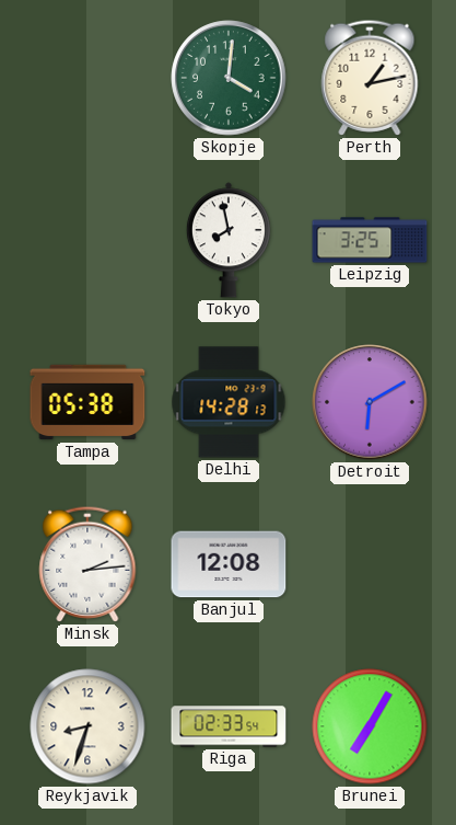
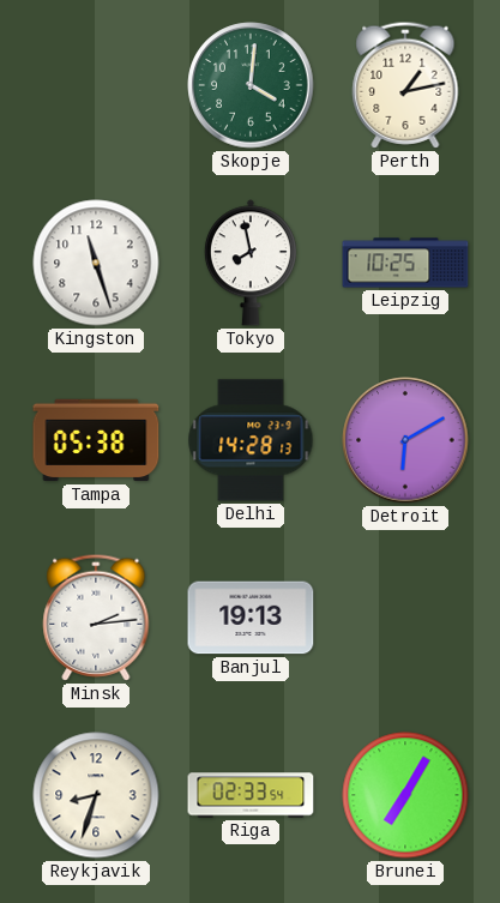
Kingston: none -> 11:27
Leipzig: 3:25 -> 10:25
Banjul: 12:08 -> 19:13
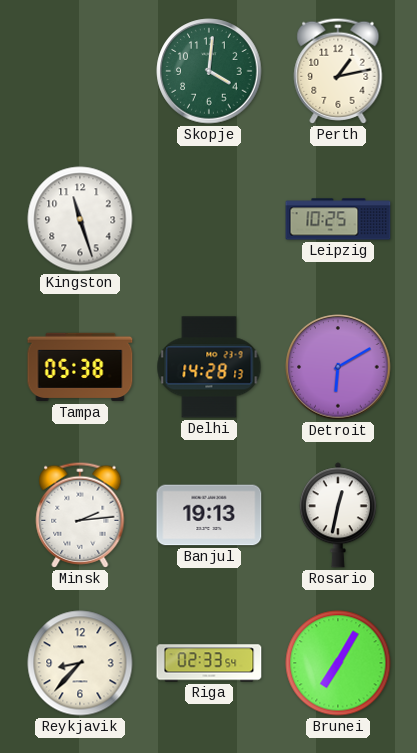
Tokyo: 7:58 -> none
Rosario: none -> 12:32
Reykjavik: 8:33 -> 8:37
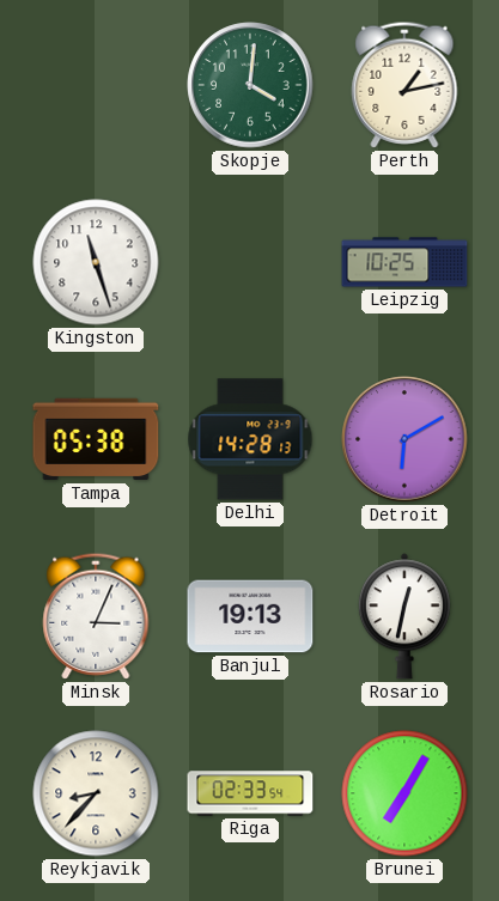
Minsk: 2:14 -> 3:04
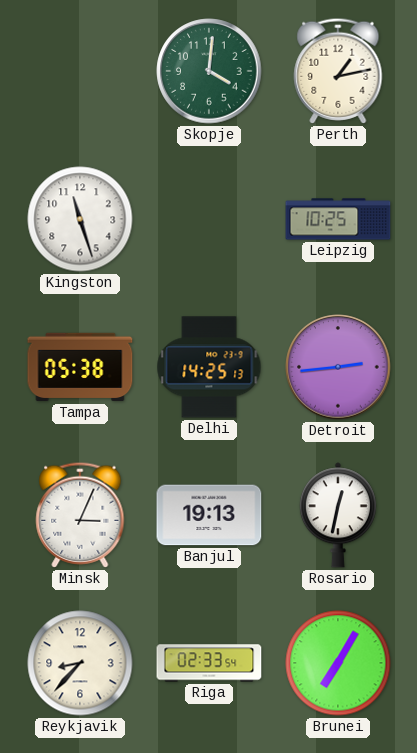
Delhi: 14:28 -> 14:25
Detroit: 6:10 -> 2:44
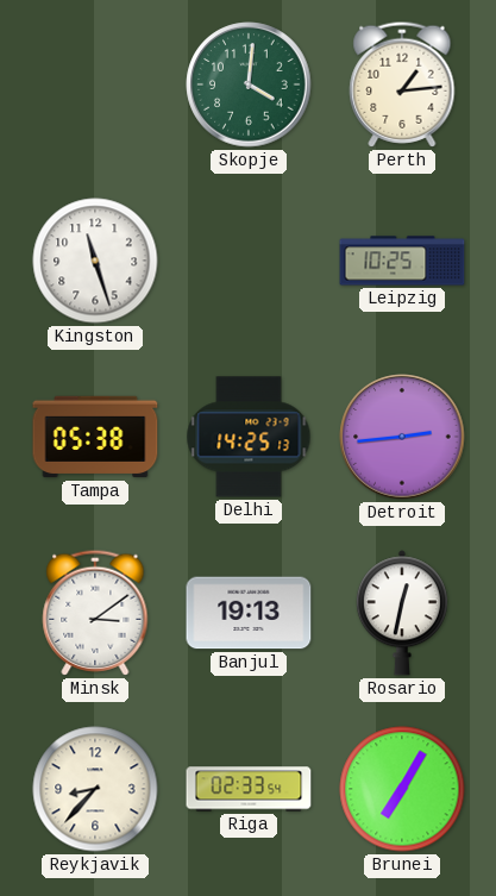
Perth: 1:13 -> 1:14
Minsk: 3:04 -> 3:09
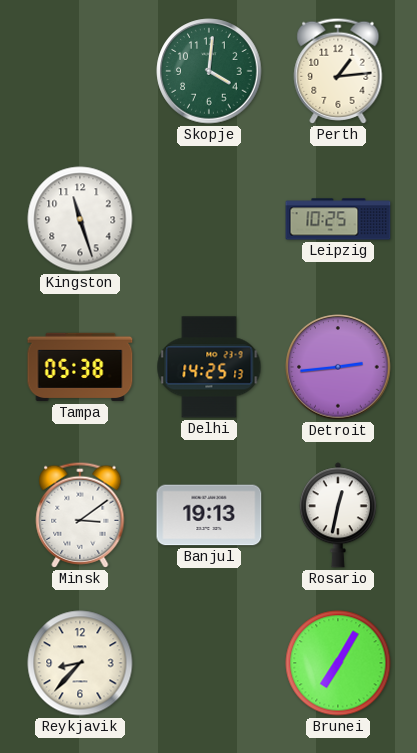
Riga: 02:33 -> none
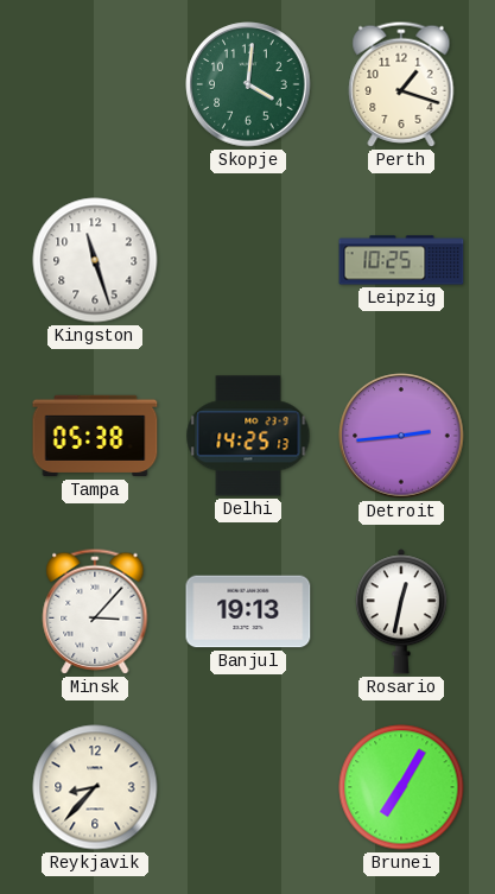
Perth: 1:14 -> 1:18
Minsk: 3:09 -> 3:07
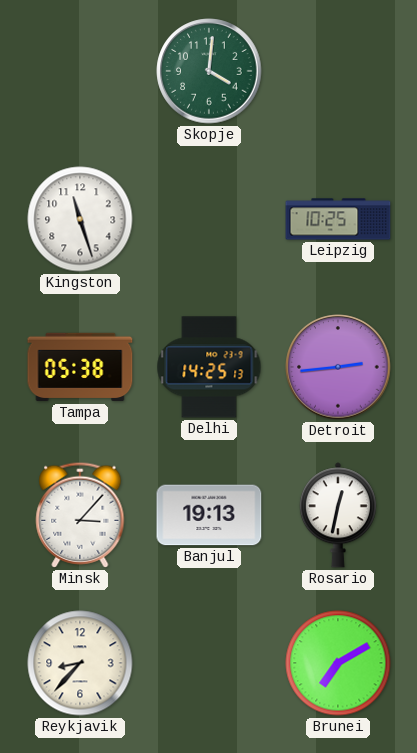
Perth: 1:18 -> none
Brunei: 7:05 -> 7:10
